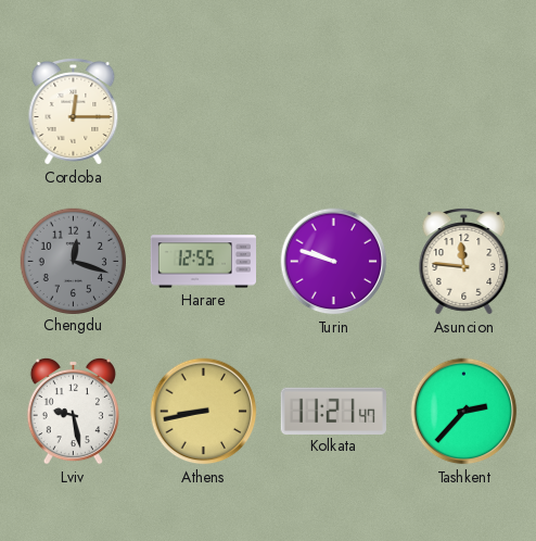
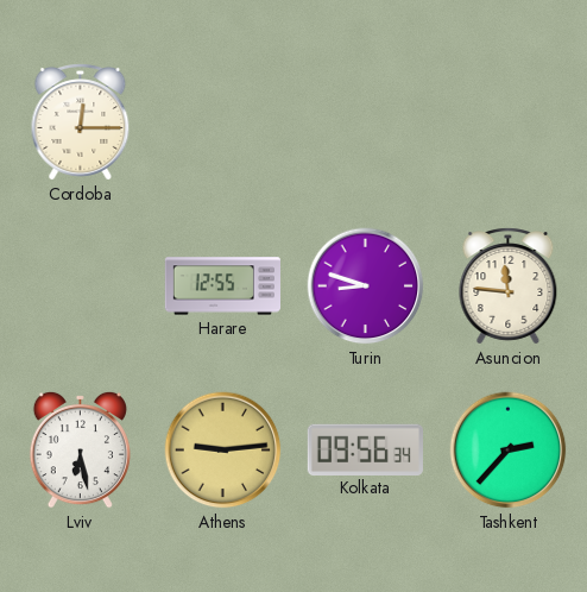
Chengdu: 12:18 -> none
Turin: 9:48 -> 8:48
Lviv: 9:28 -> 6:28
Athens: 8:43 -> 9:14
Kolkata: 11:21 -> 09:56
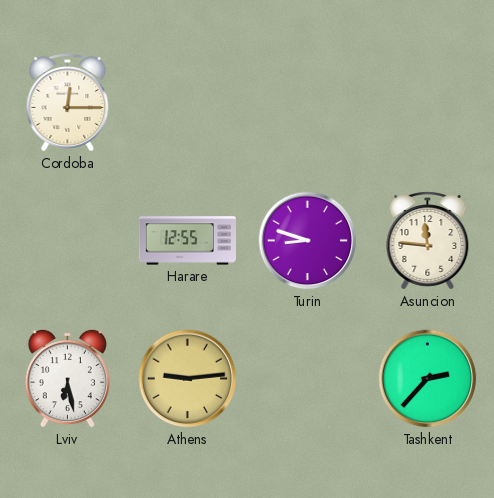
Kolkata: 09:56 -> none
